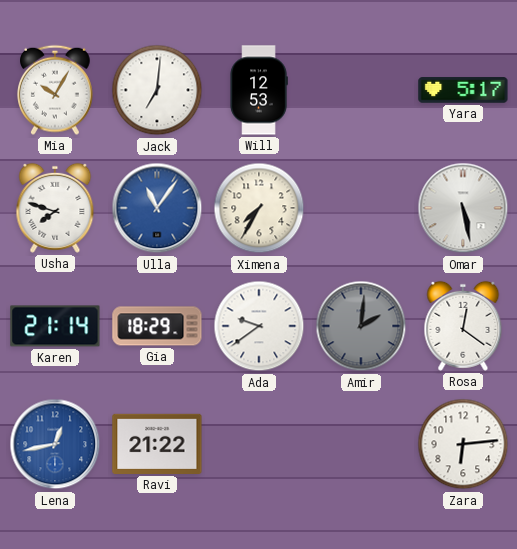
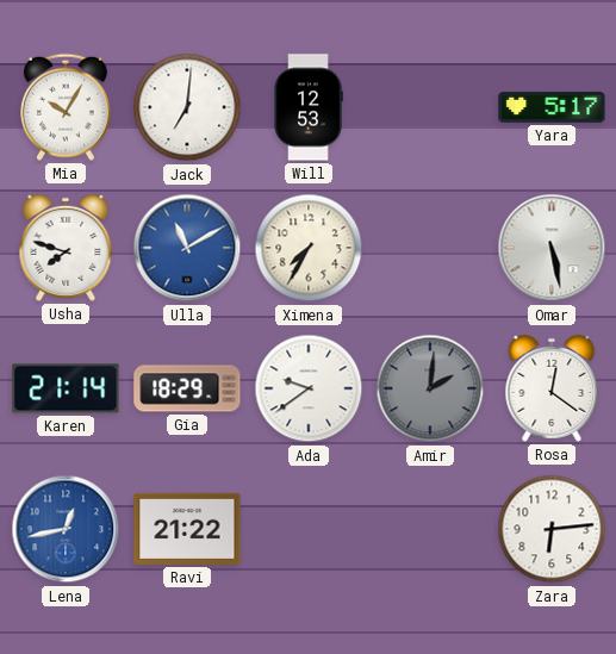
Ulla: 11:06 -> 11:10
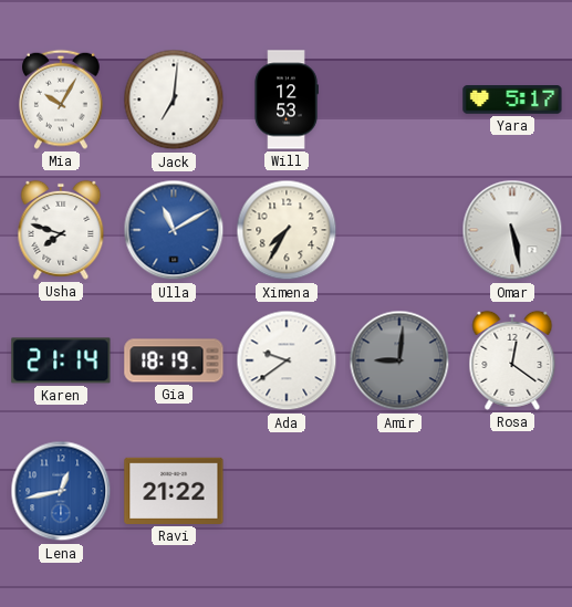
Gia: 18:29 -> 18:19
Amir: 2:01 -> 9:01
Zara: 6:14 -> none
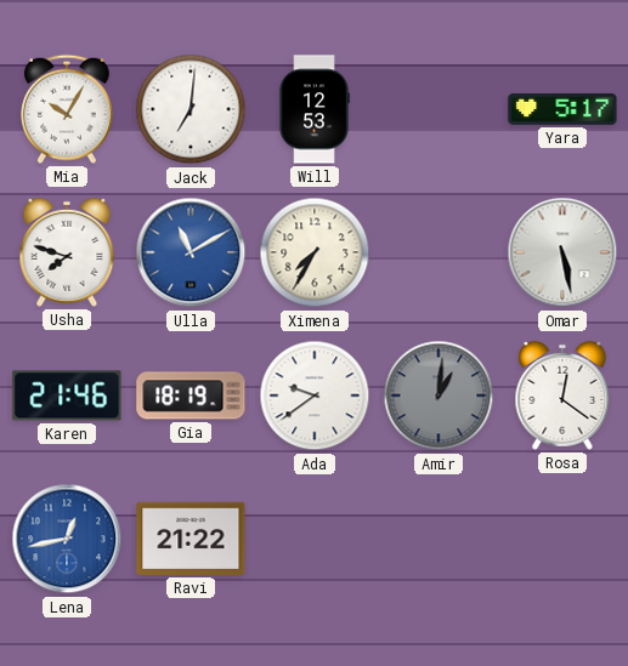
Karen: 21:14 -> 21:46
Amir: 9:01 -> 1:01
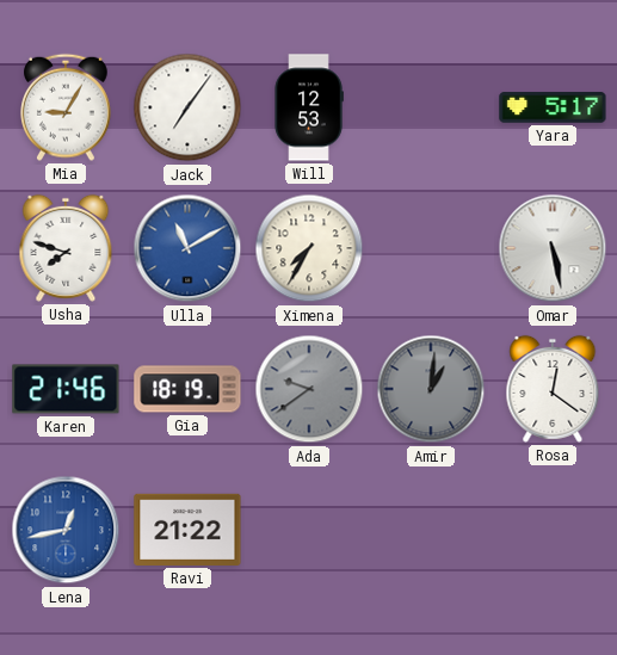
Mia: 10:05 -> 9:05
Jack: 7:01 -> 7:06
Ada dial: white -> grey
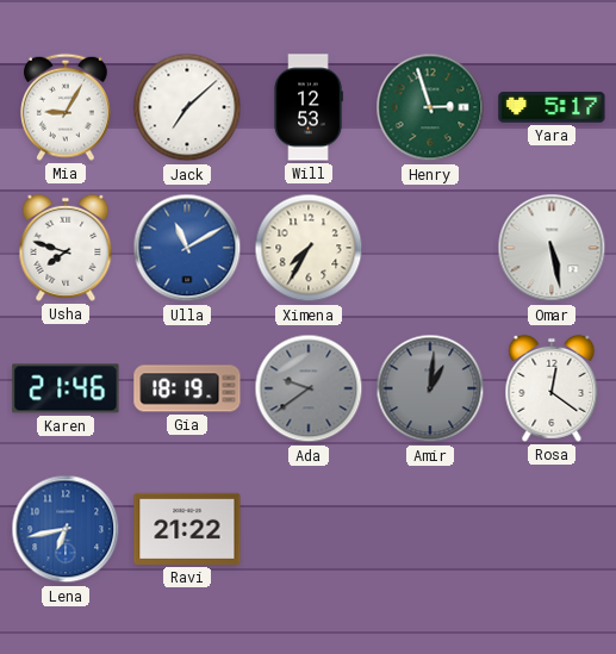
Jack: 7:06 -> 7:08
Henry: none -> 2:57
Lena: 12:43 -> 6:43
